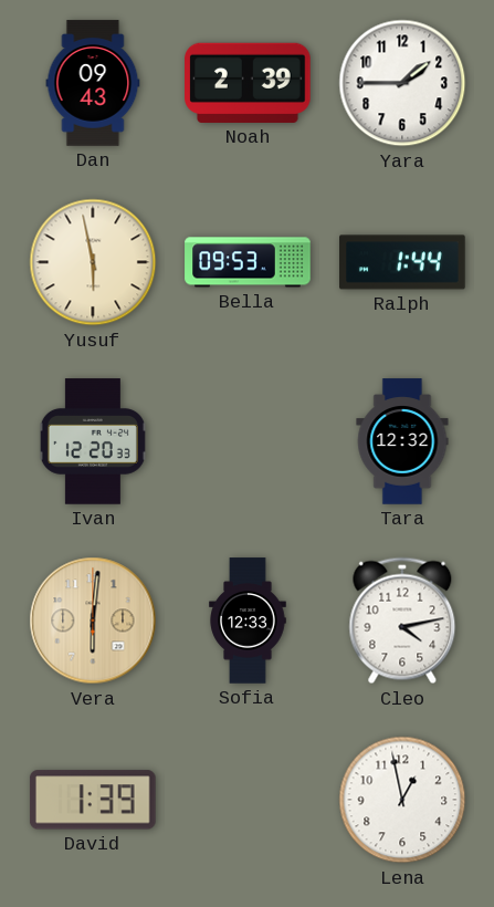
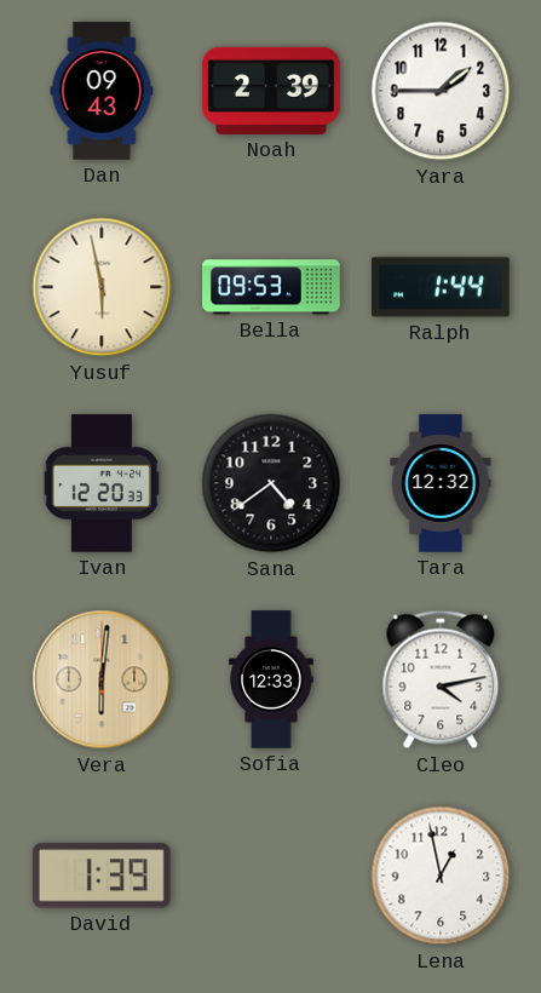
Sana: none -> 4:39
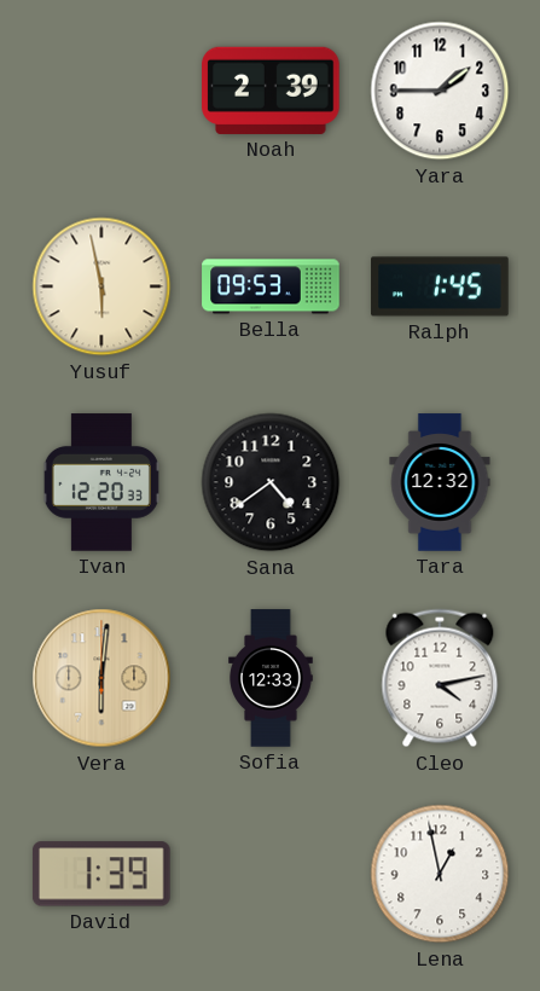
Dan: 09:43 -> none
Ralph: 1:44 -> 1:45
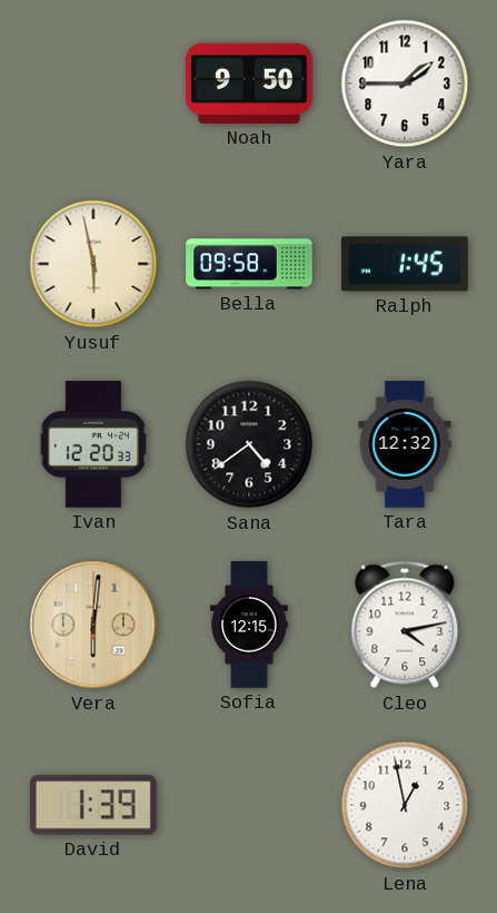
Noah: 2:39 -> 9:50
Bella: 09:53 -> 09:58
Sofia: 12:33 -> 12:15
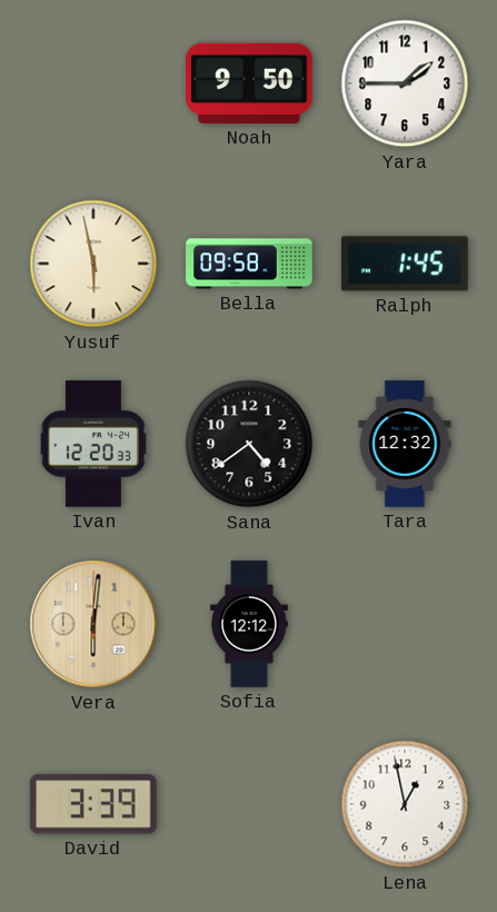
Sofia: 12:15 -> 12:12
Cleo: 4:13 -> none
David: 1:39 -> 3:39
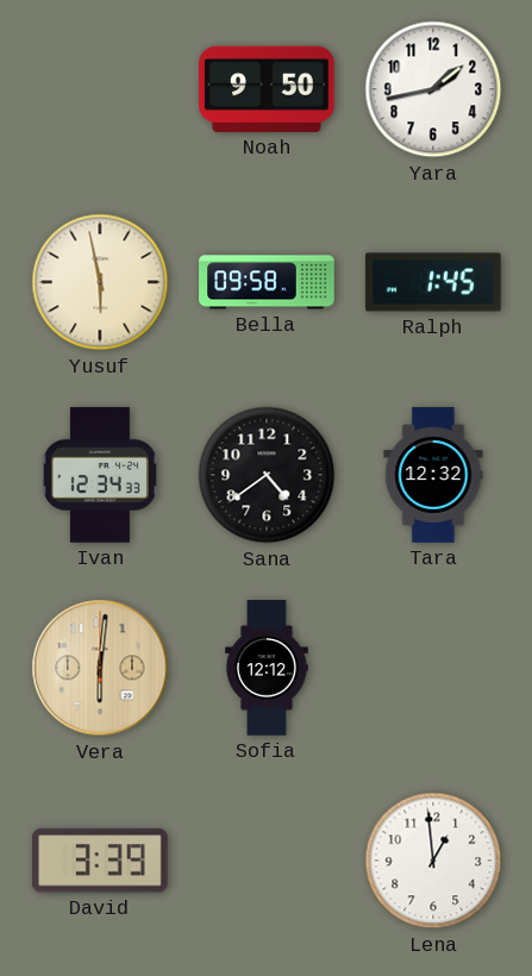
Yara: 1:45 -> 1:43
Ivan: 12:20 -> 12:34
Lena: 12:58 -> 12:59
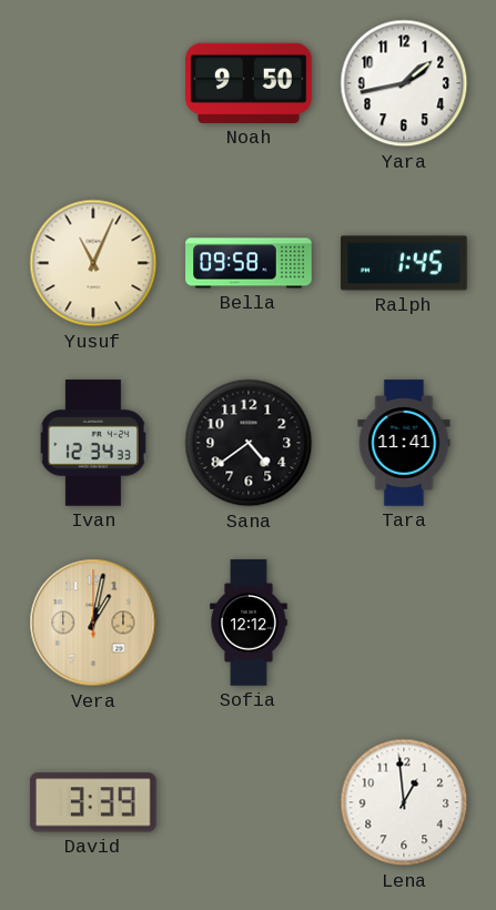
Yusuf: 5:58 -> 11:04
Tara: 12:32 -> 11:41
Vera: 6:01 -> 1:02
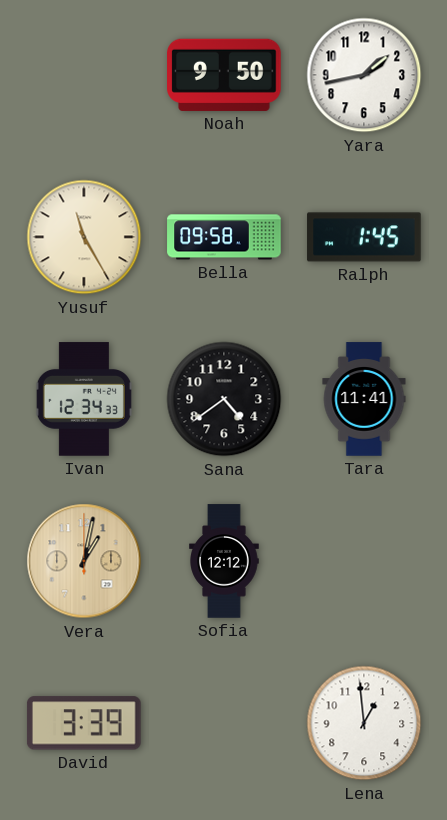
Yusuf: 11:04 -> 11:25
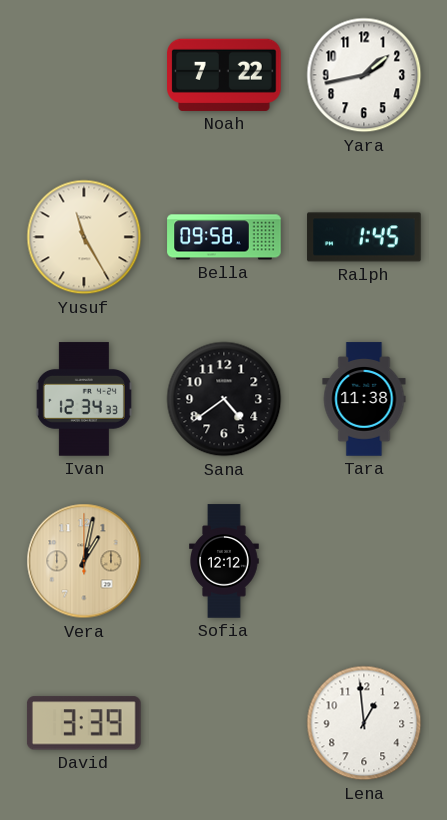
Noah: 9:50 -> 7:22
Tara: 11:41 -> 11:38
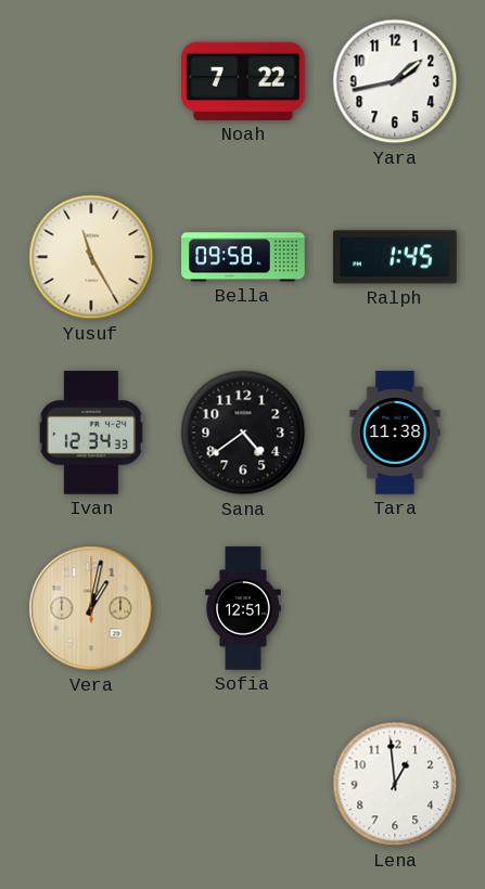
Sofia: 12:12 -> 12:51
David: 3:39 -> none
